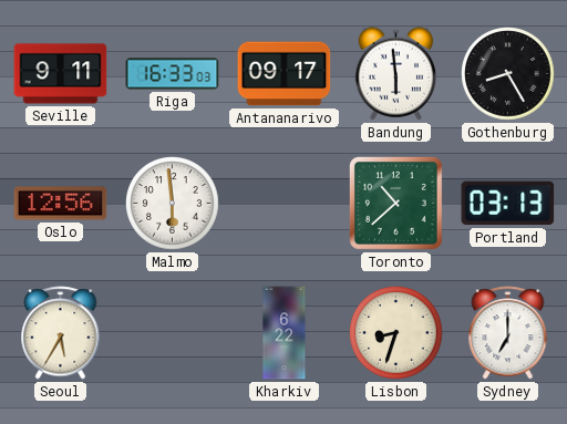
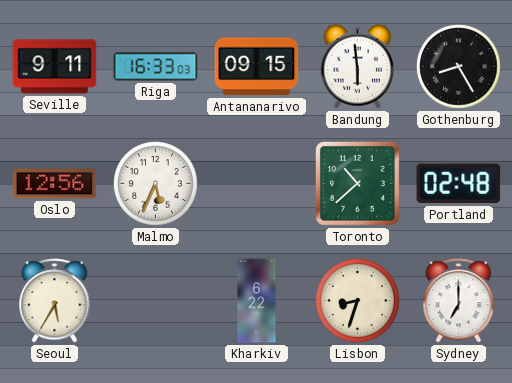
Antananarivo: 09:17 -> 09:15
Malmo: 5:59 -> 5:34
Portland: 03:13 -> 02:48
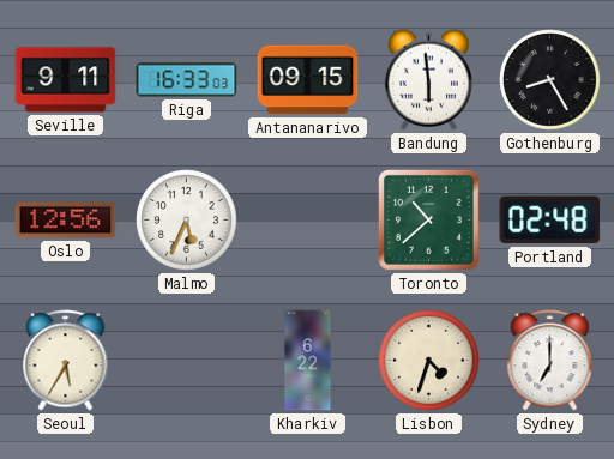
Lisbon: 8:33 -> 4:33
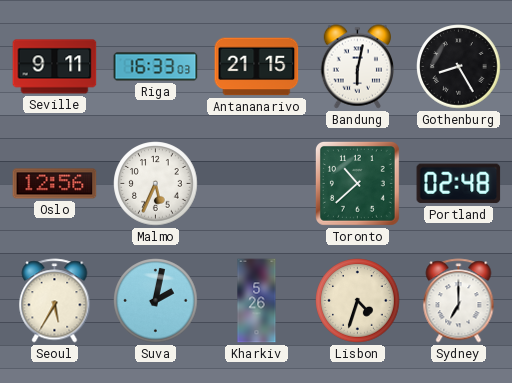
Antananarivo: 09:15 -> 21:15
Bandung: 5:59 -> 6:02
Suva: none -> 2:02
Kharkiv: 6:22 -> 5:26
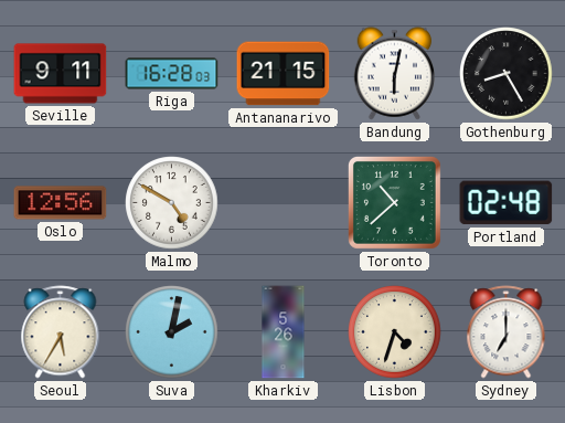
Riga: 16:33 -> 16:28
Malmo: 5:34 -> 4:50
